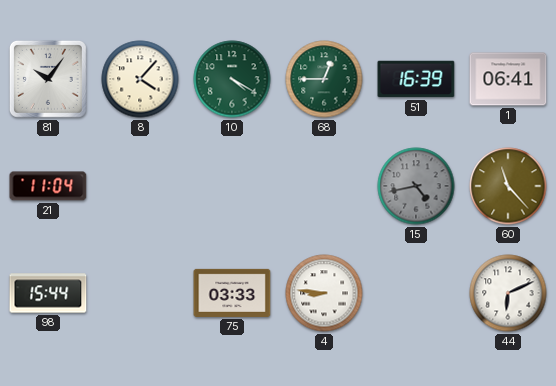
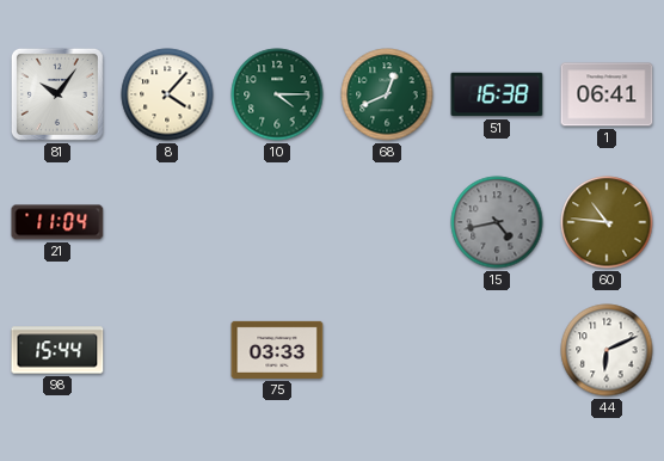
10: 4:20 -> 4:15
68: 12:45 -> 12:41
51: 16:39 -> 16:38
60: 11:23 -> 10:46
4: 8:46 -> none
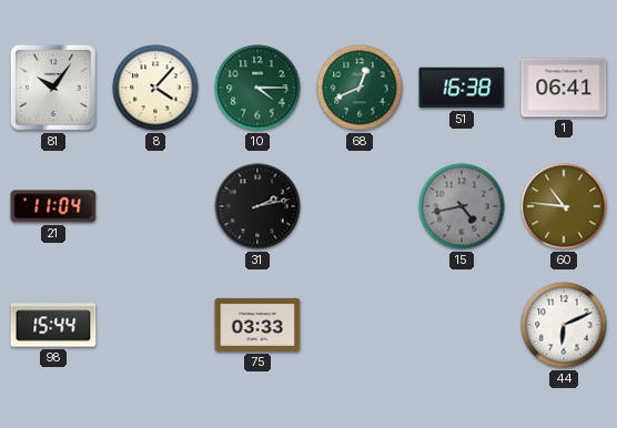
31: none -> 2:13
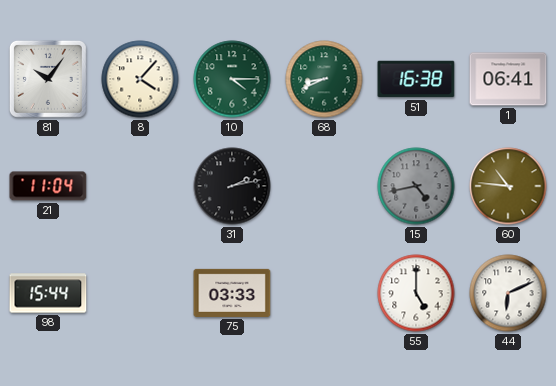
68: 12:41 -> 8:41
55: none -> 5:00
